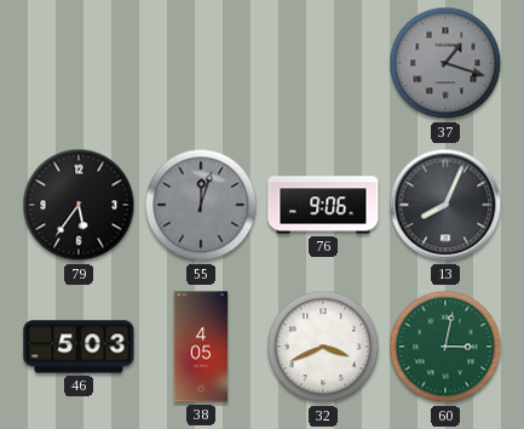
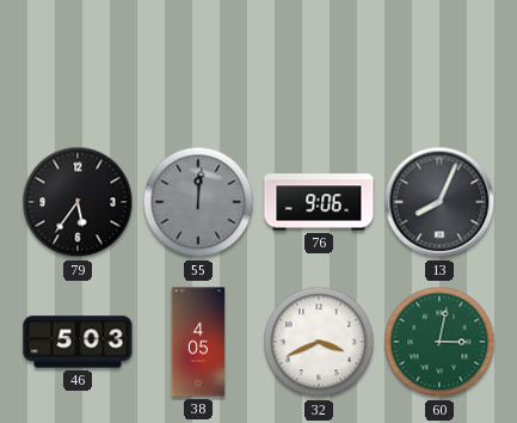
37: 1:18 -> none
55: 12:03 -> 12:01
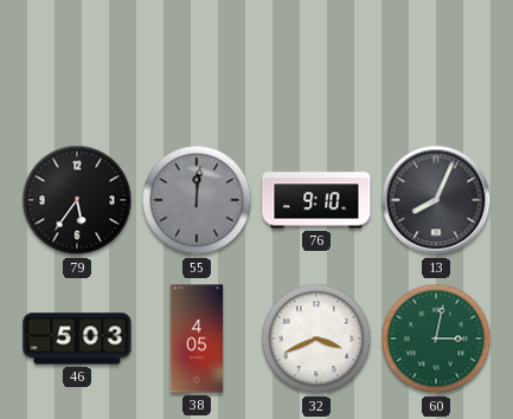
76: 9:06 -> 9:10
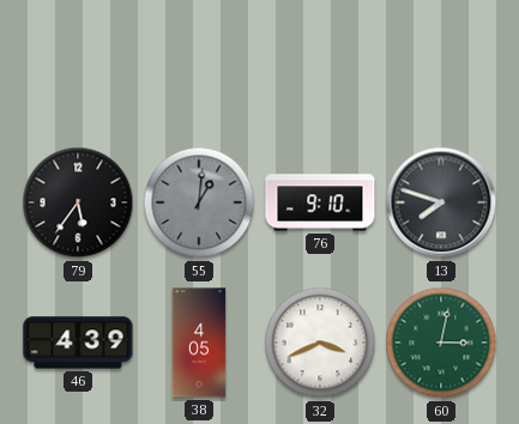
55: 12:01 -> 1:01
13: 8:04 -> 7:48
46: 5:03 -> 4:39
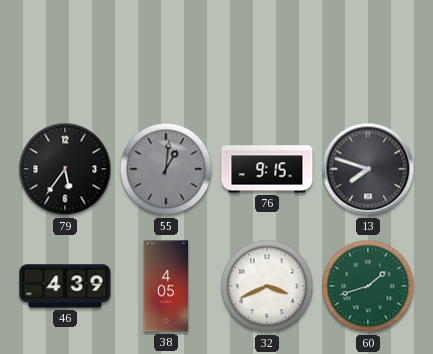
76: 9:10 -> 9:15
60: 3:02 -> 1:42
